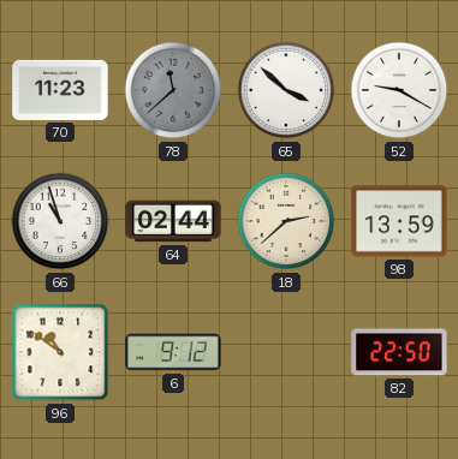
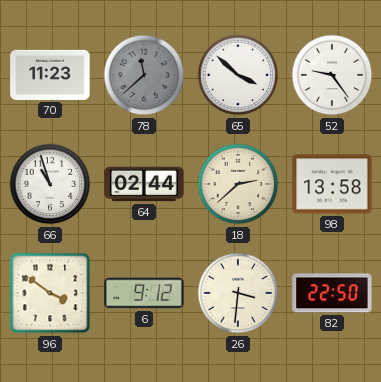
52: 9:20 -> 9:24
98: 13:59 -> 13:58
96: 10:51 -> 3:51
26: none -> 3:31
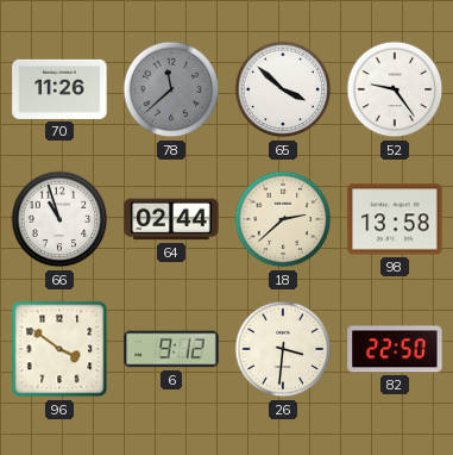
70: 11:23 -> 11:26
